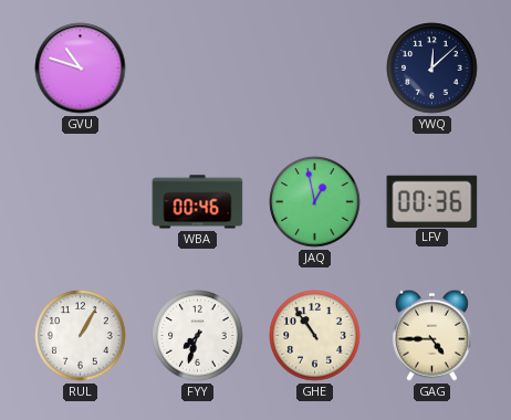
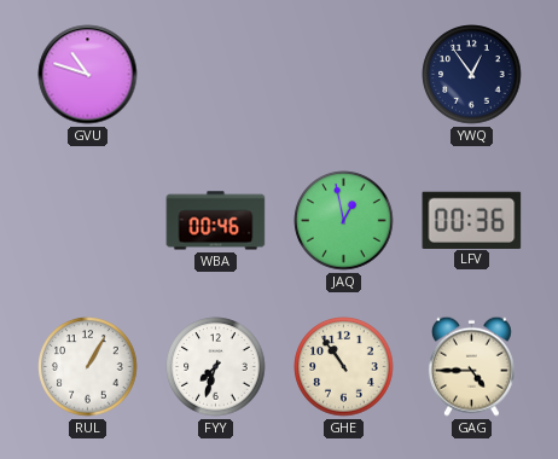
YWQ: 12:08 -> 12:54
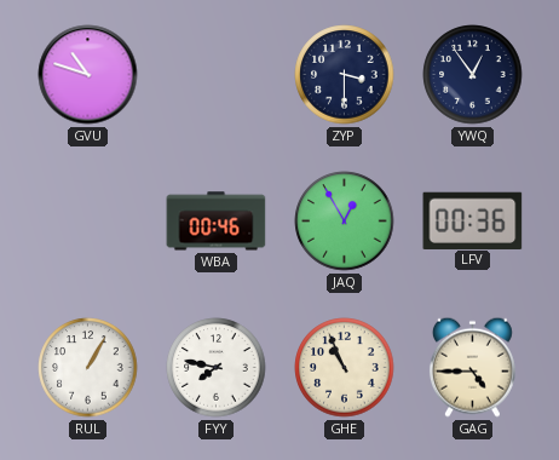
ZYP: none -> 3:30
JAQ: 12:58 -> 12:55
FYY: 7:33 -> 7:47
GHE: 10:54 -> 10:56
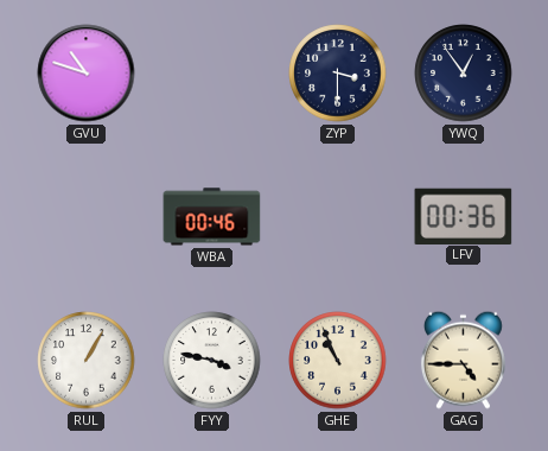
JAQ: 12:55 -> none
FYY: 7:47 -> 3:47
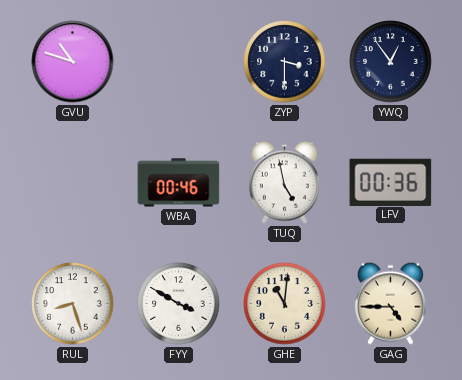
TUQ: none -> 4:58
RUL: 1:05 -> 8:27
FYY: 3:47 -> 3:50
GHE: 10:56 -> 11:01
